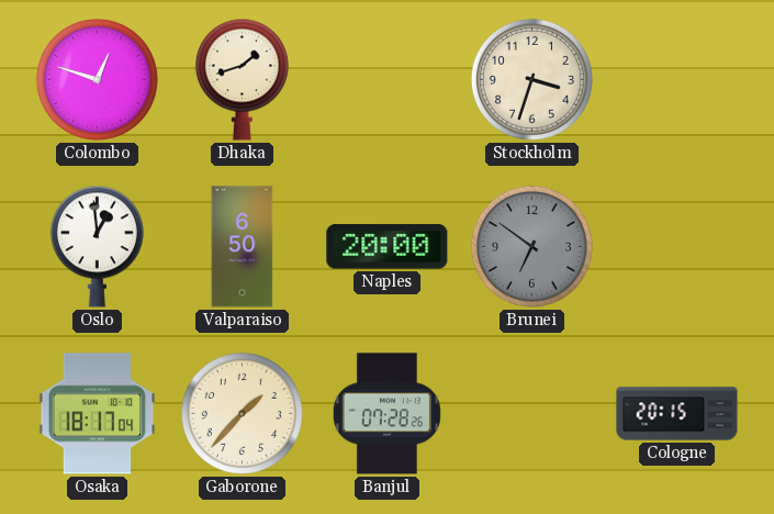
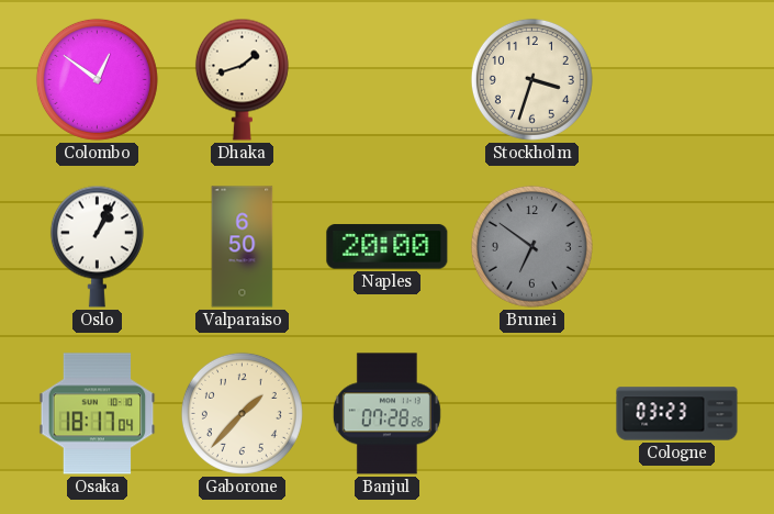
Colombo: 12:48 -> 12:51
Oslo: 12:59 -> 1:04
Cologne: 20:15 -> 03:23
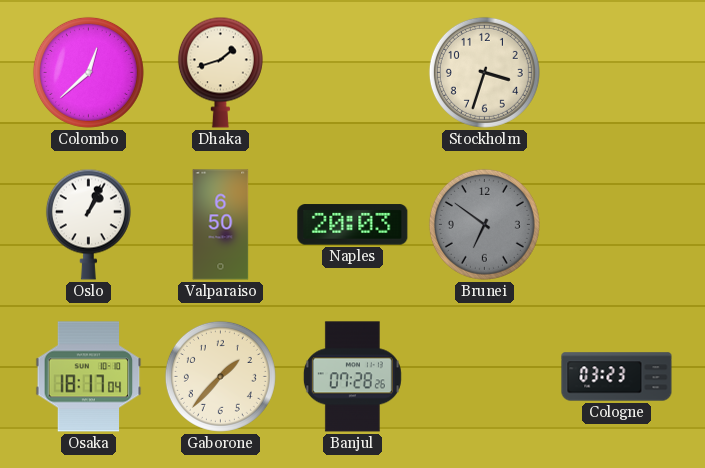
Colombo: 12:51 -> 12:38
Naples: 20:00 -> 20:03
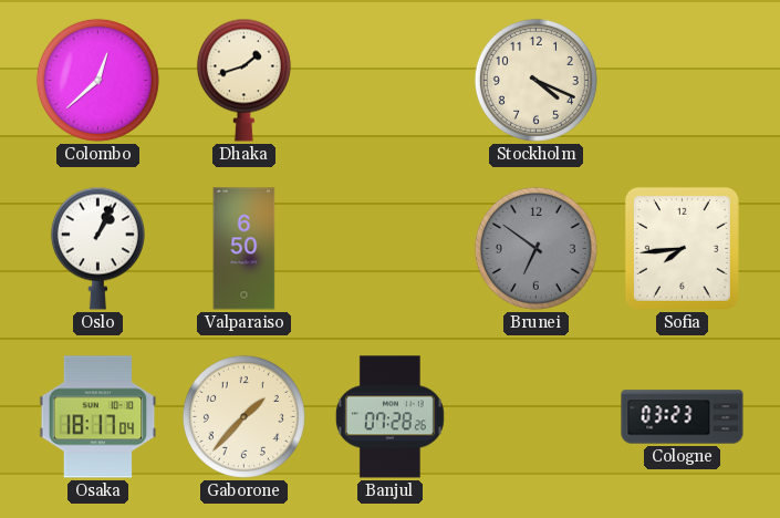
Stockholm: 3:33 -> 4:19
Naples: 20:03 -> none
Sofia: none -> 7:44
